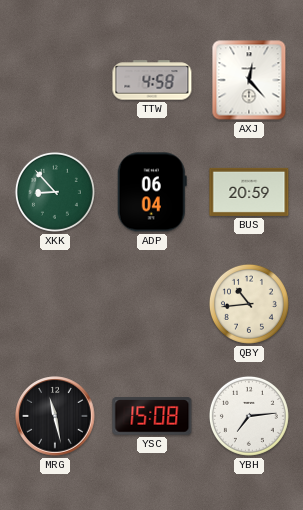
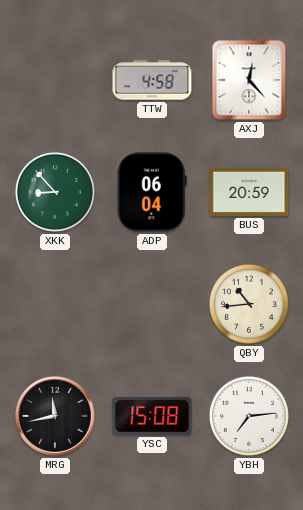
MRG: 11:28 -> 11:43
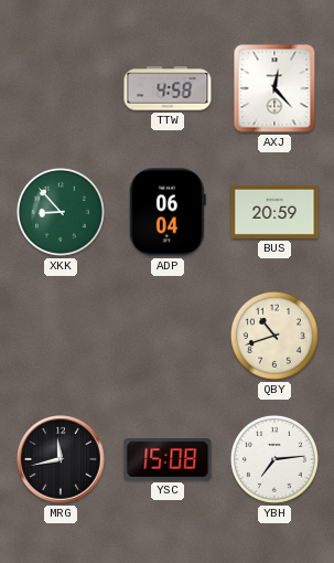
QBY: 10:44 -> 10:42
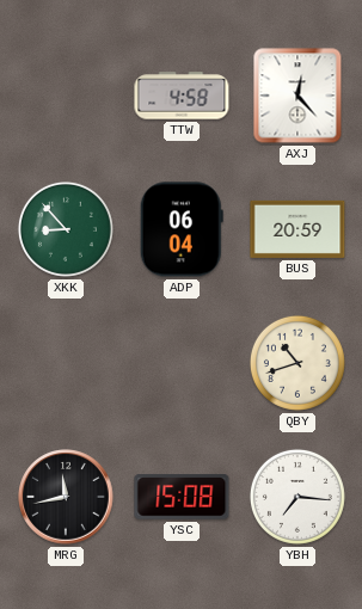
YBH: 7:14 -> 7:16
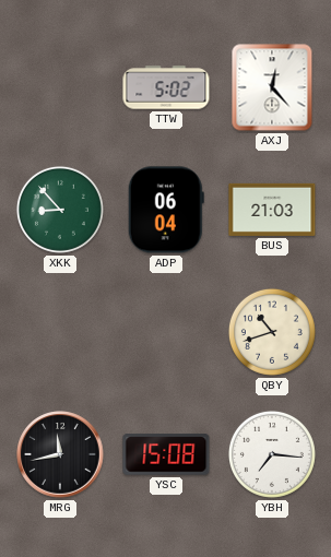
TTW: 4:58 -> 5:02
BUS: 20:59 -> 21:03
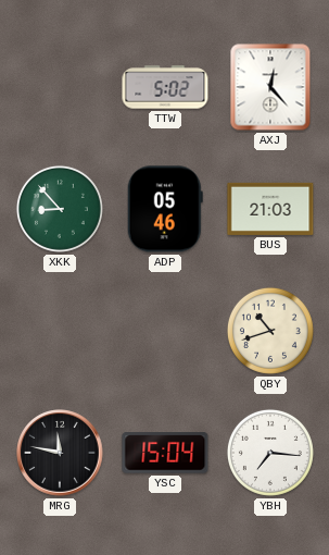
ADP: 06:04 -> 05:46
MRG: 11:43 -> 11:47
YSC: 15:08 -> 15:04
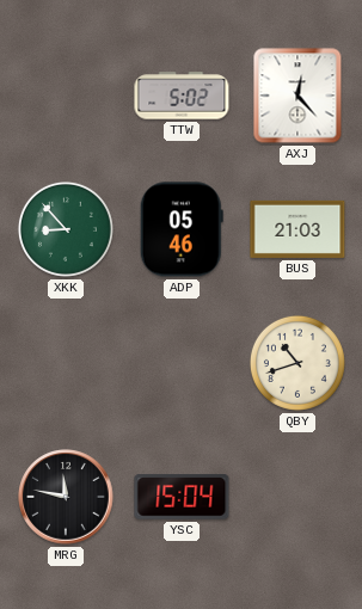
YBH: 7:16 -> none
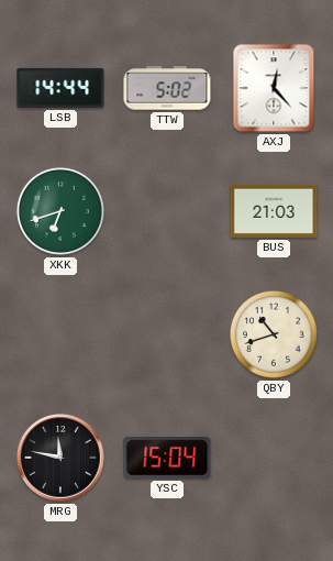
LSB: none -> 14:44
XKK: 8:53 -> 6:42
ADP: 05:46 -> none
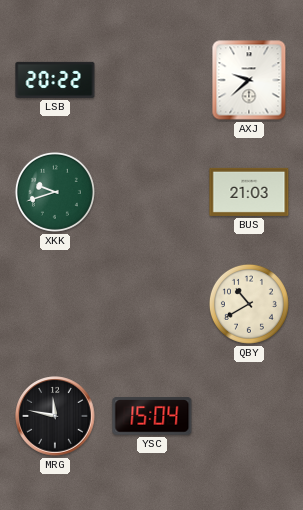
LSB: 14:44 -> 20:22
TTW: 5:02 -> none
AXJ: 12:23 -> 9:38
XKK: 6:42 -> 9:42
QBY: 10:42 -> 10:40
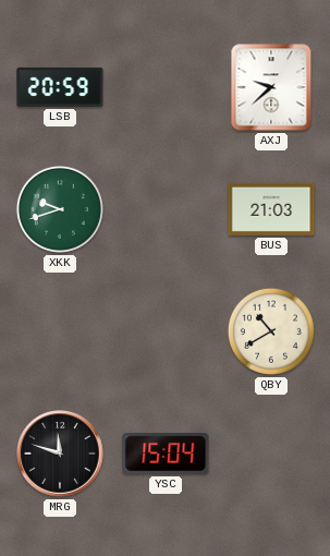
LSB: 20:22 -> 20:59
MRG: 11:47 -> 11:48
